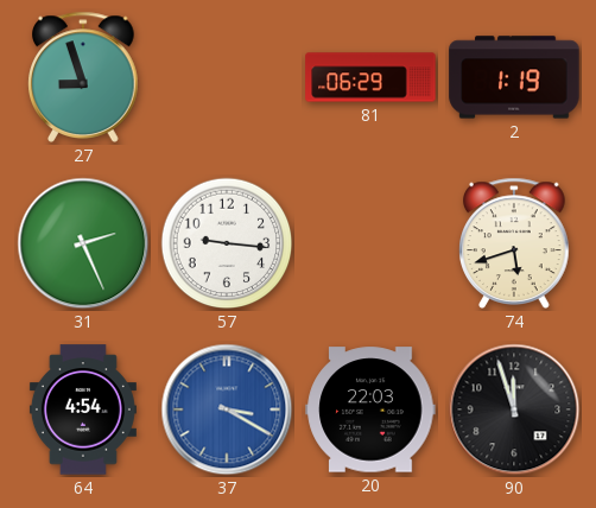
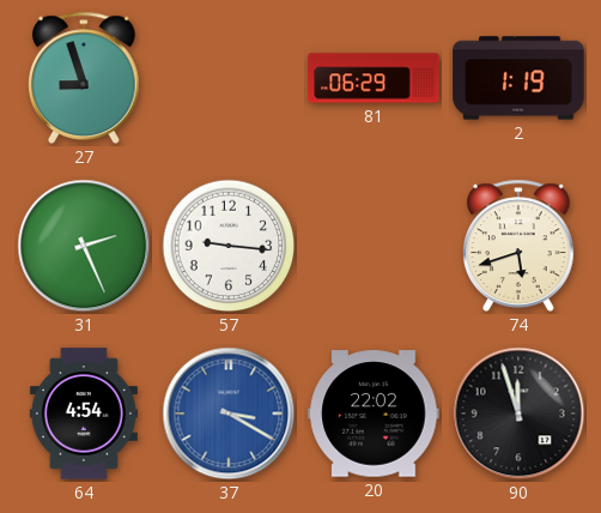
20: 22:03 -> 22:02
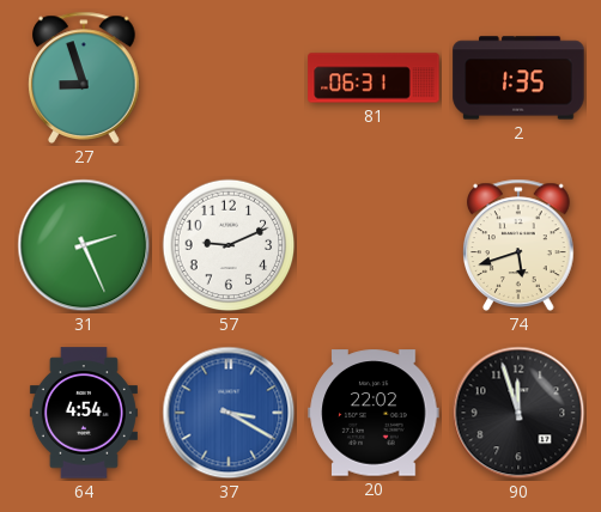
81: 06:29 -> 06:31
2: 1:19 -> 1:35
57: 9:16 -> 9:11
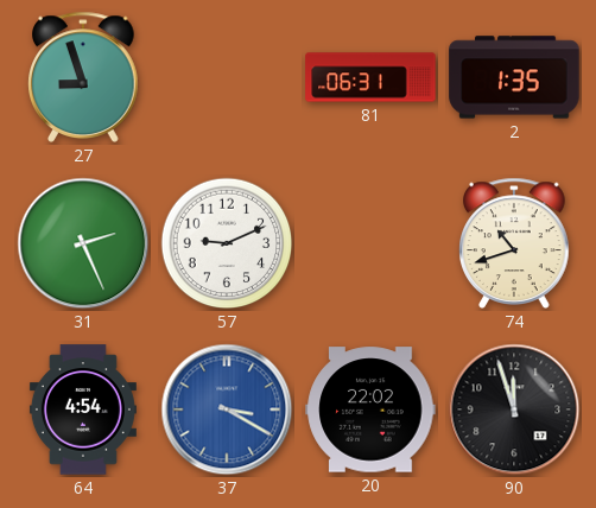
74: 5:42 -> 10:42
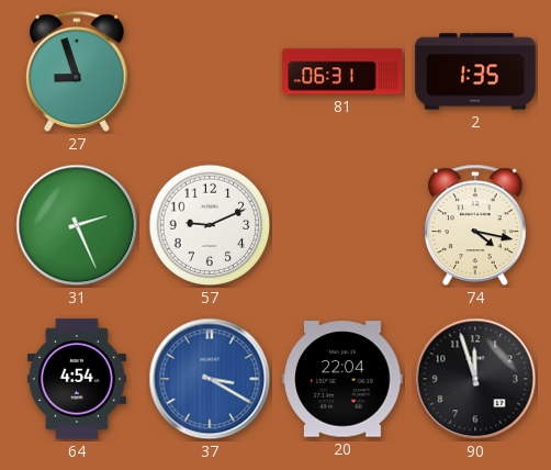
74: 10:42 -> 4:17
20: 22:02 -> 22:04
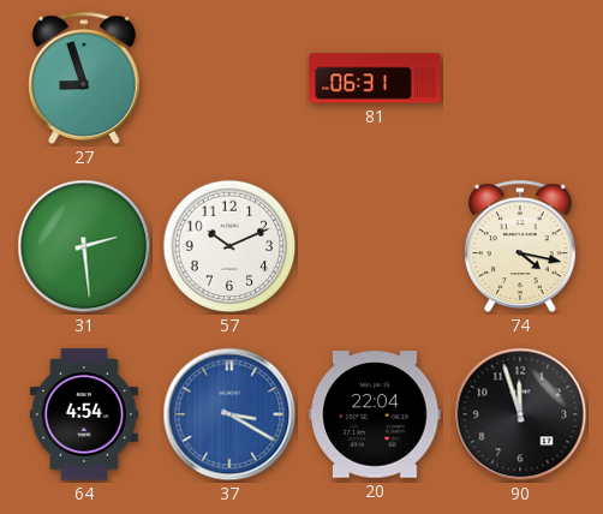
2: 1:35 -> none
31: 2:26 -> 2:29
57: 9:11 -> 10:11
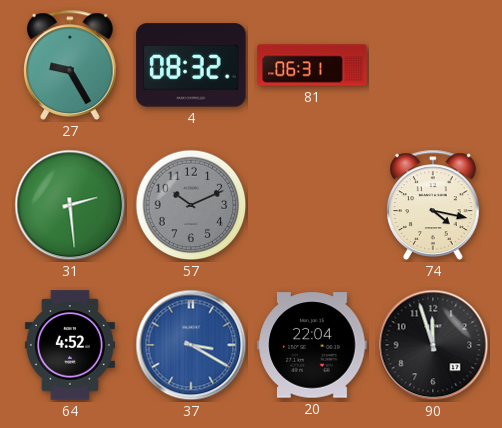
27: 8:57 -> 9:25
4: none -> 08:32
57 dial: white -> grey
64: 4:54 -> 4:52
